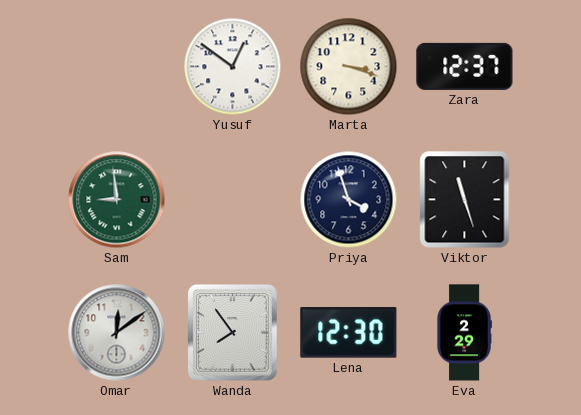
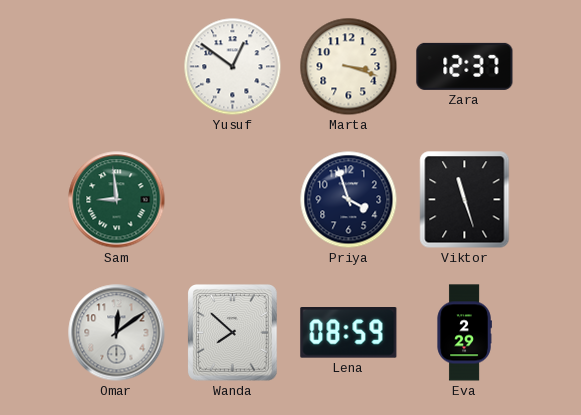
Wanda: 7:54 -> 7:52
Lena: 12:30 -> 08:59
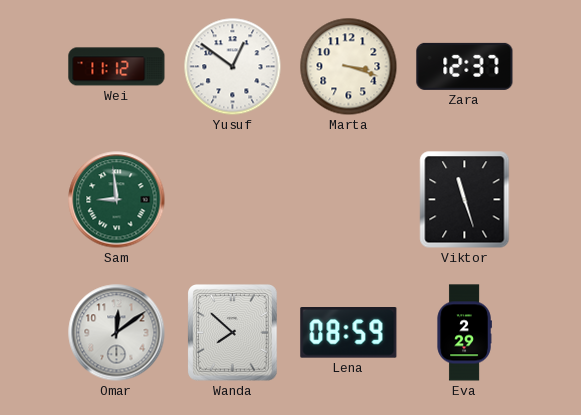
Wei: none -> 11:12
Priya: 3:57 -> none
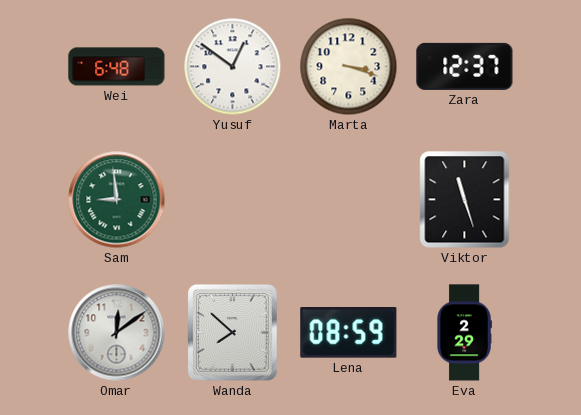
Wei: 11:12 -> 6:48
